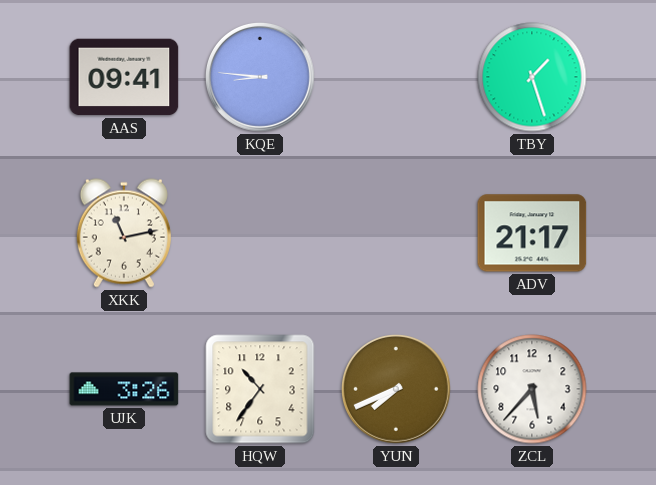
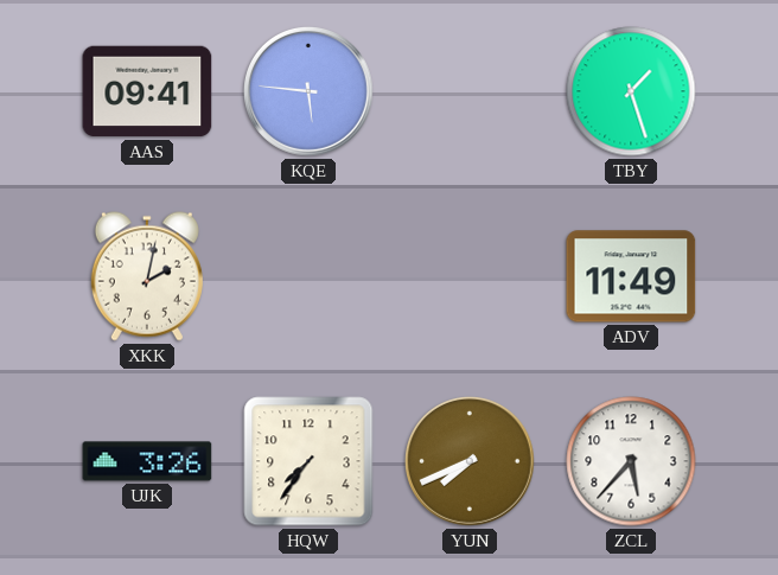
KQE: 8:46 -> 5:46
XKK: 11:13 -> 2:02
ADV: 21:17 -> 11:49
HQW: 10:36 -> 7:36
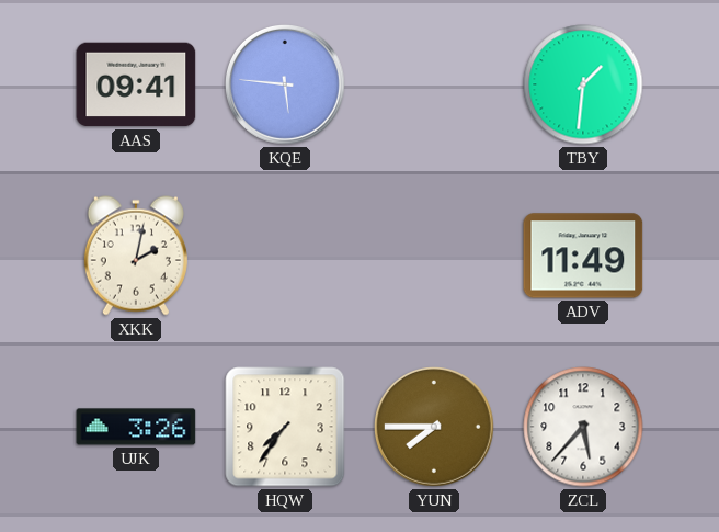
TBY: 1:27 -> 1:31
YUN: 7:41 -> 7:45
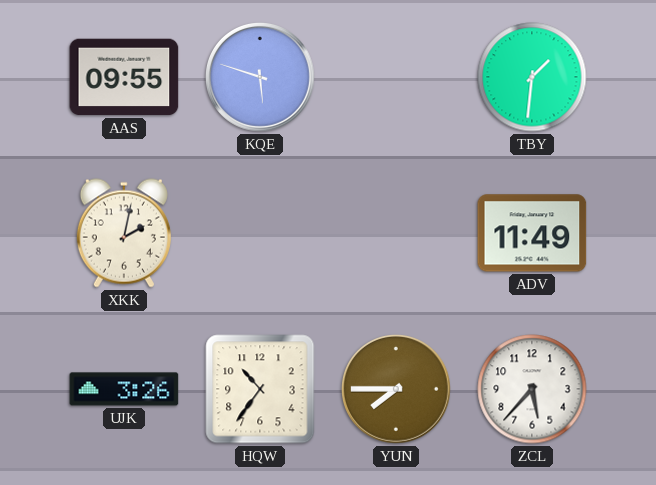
AAS: 09:41 -> 09:55
KQE: 5:46 -> 5:48
HQW: 7:36 -> 10:36
